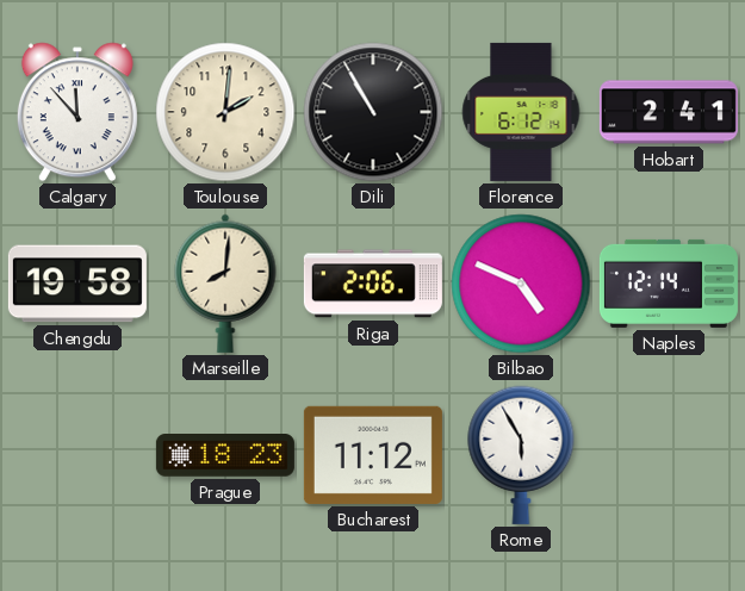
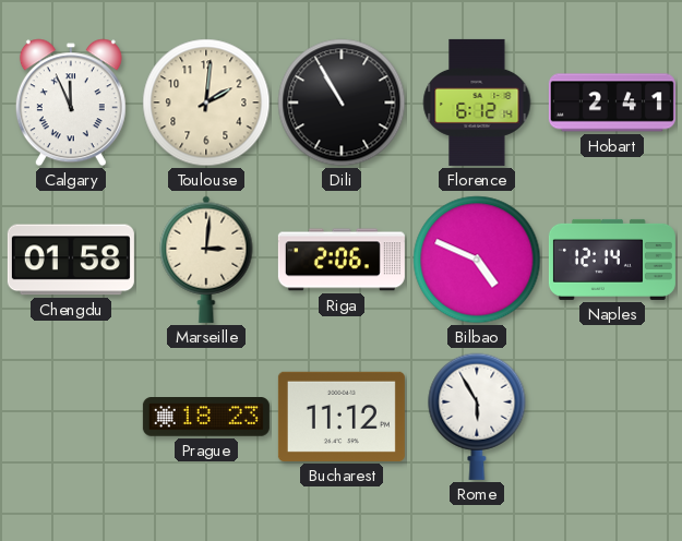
Calgary: 11:53 -> 11:56
Chengdu: 19:58 -> 01:58
Marseille: 8:01 -> 3:01
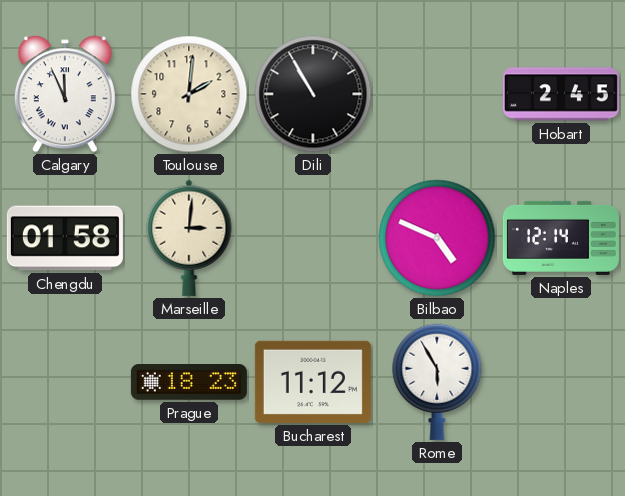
Florence: 6:12 -> none
Hobart: 2:41 -> 2:45
Riga: 2:06 -> none
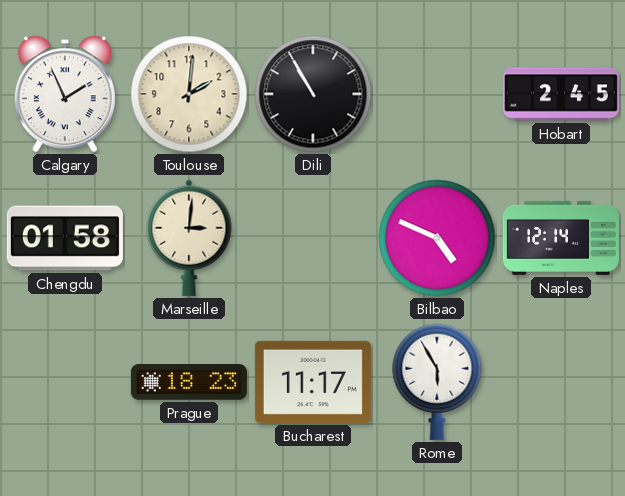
Calgary: 11:56 -> 1:56
Bucharest: 11:12 -> 11:17
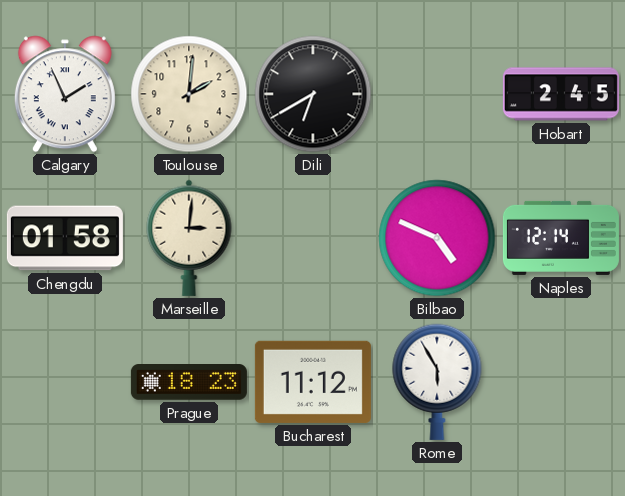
Dili: 10:55 -> 6:40
Bucharest: 11:17 -> 11:12
